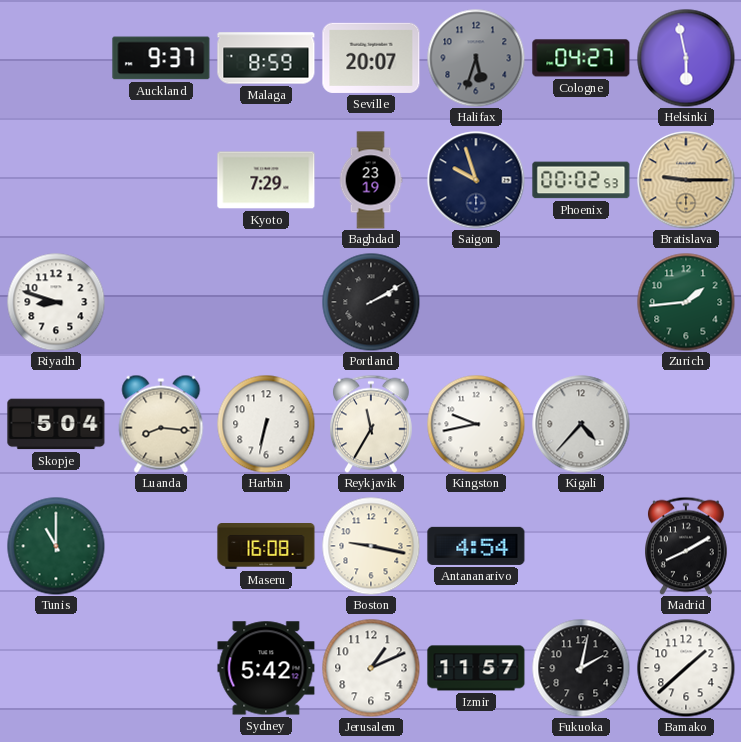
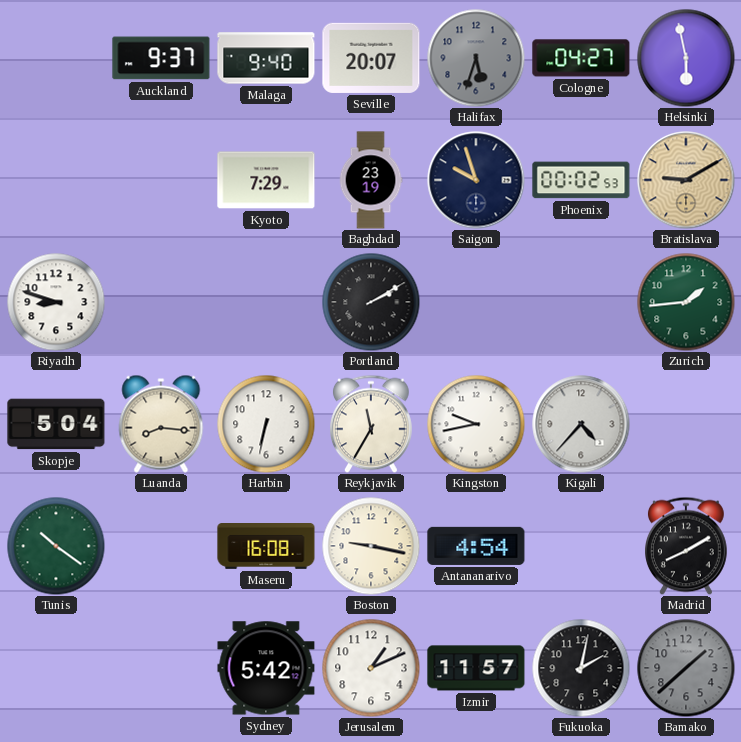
Malaga: 8:59 -> 9:40
Bratislava: 9:15 -> 9:10
Tunis: 11:00 -> 10:21
Bamako dial: white -> grey
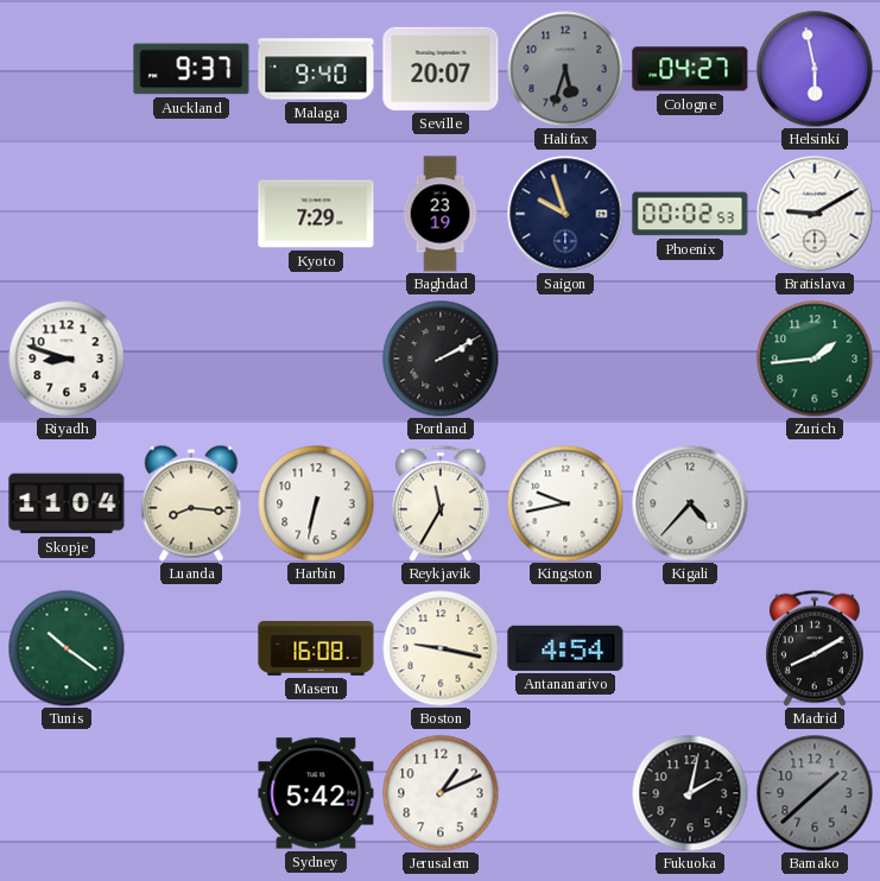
Bratislava dial: champagne -> white
Skopje: 5:04 -> 11:04
Izmir: 11:57 -> none
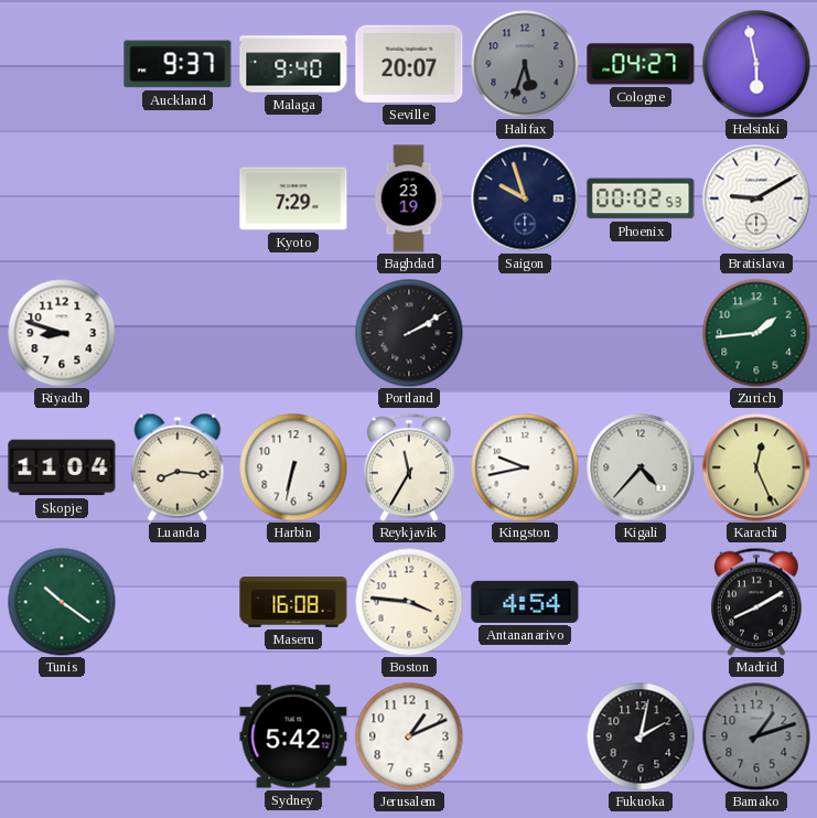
Karachi: none -> 12:26
Boston: 9:17 -> 3:46
Bamako: 1:38 -> 1:12
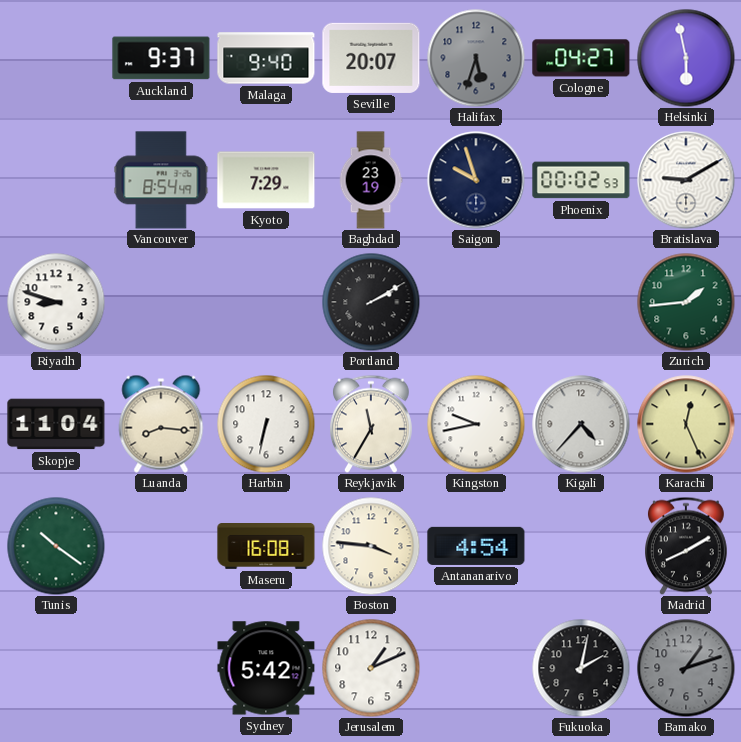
Vancouver: none -> 8:54
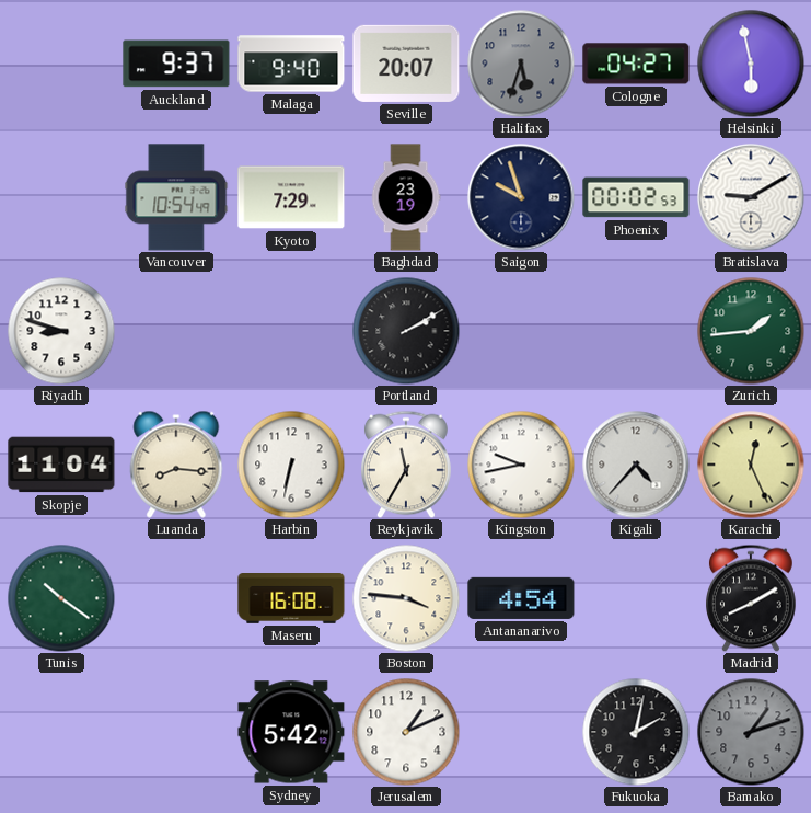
Vancouver: 8:54 -> 10:54
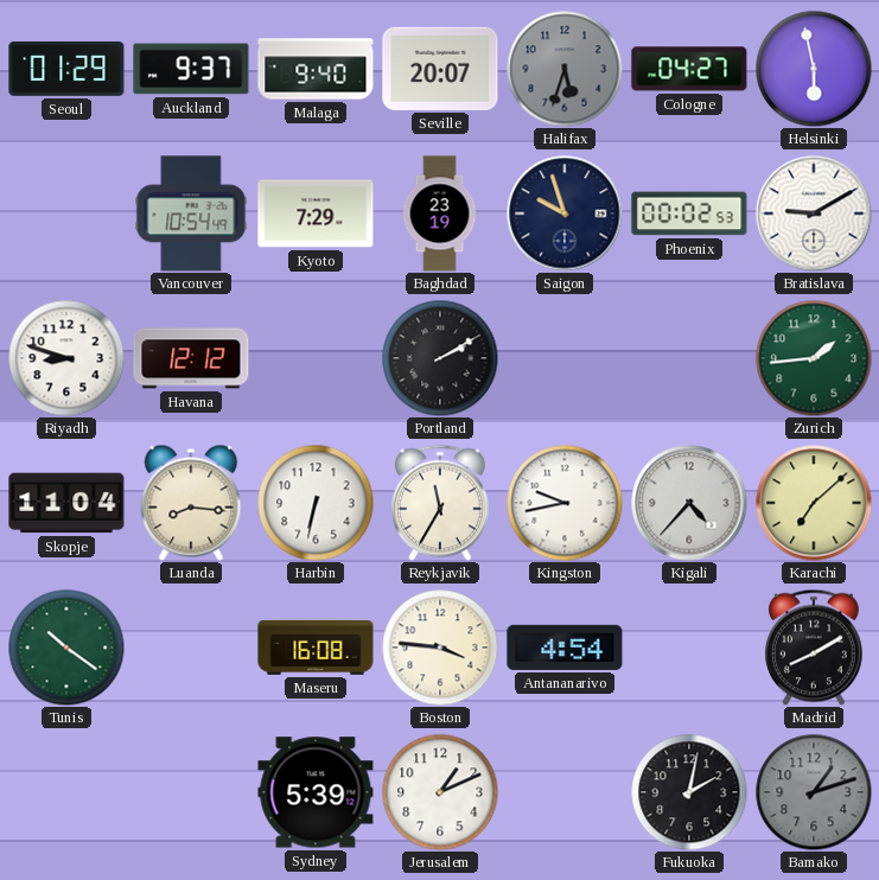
Seoul: none -> 01:29
Havana: none -> 12:12
Karachi: 12:26 -> 7:08
Sydney: 5:42 -> 5:39
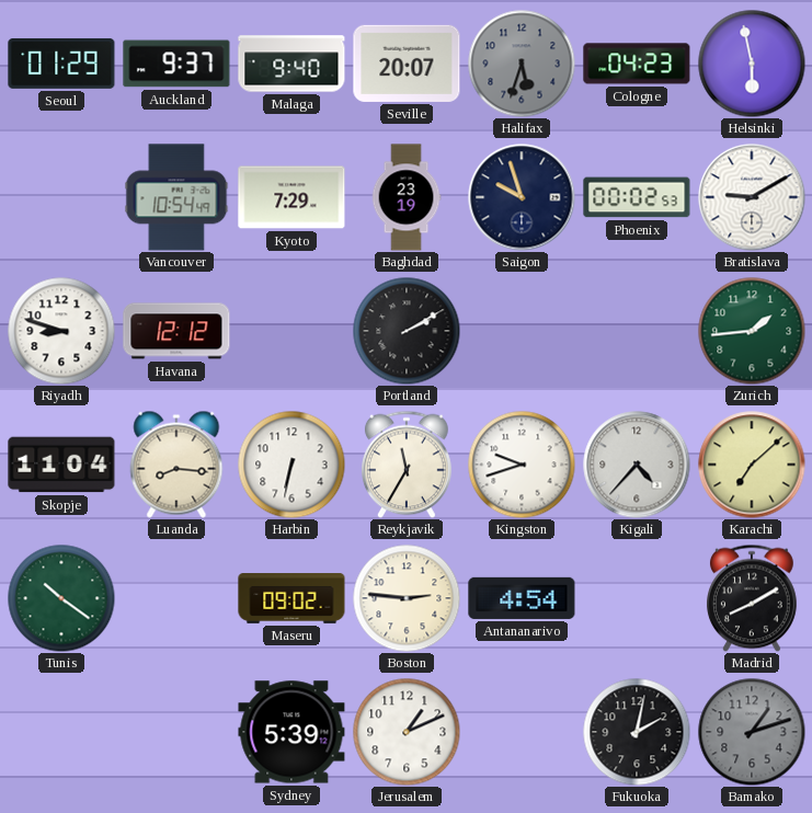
Cologne: 04:27 -> 04:23
Kingston: 9:43 -> 9:42
Maseru: 16:08 -> 09:02
Boston: 3:46 -> 2:46
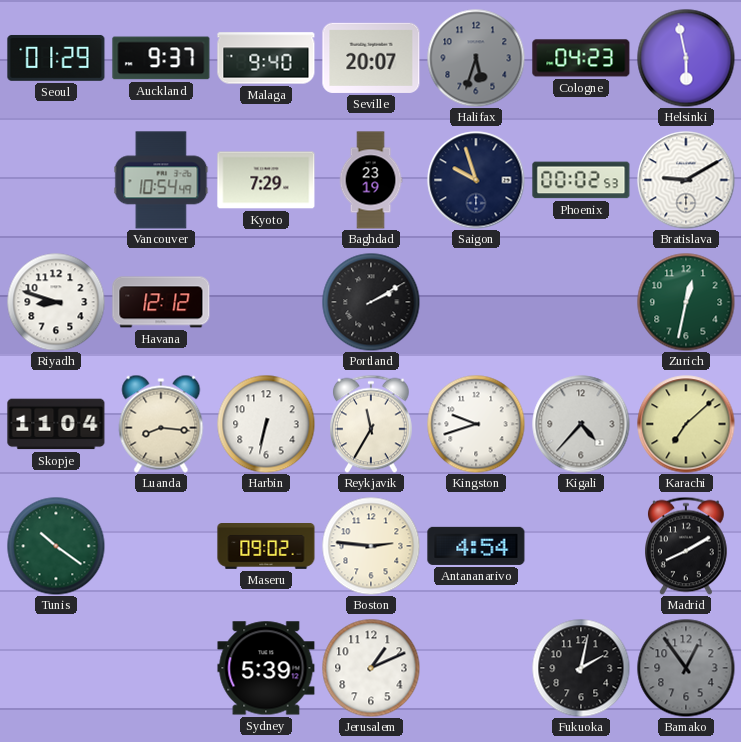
Zurich: 1:44 -> 12:32
Bamako: 1:12 -> 12:54
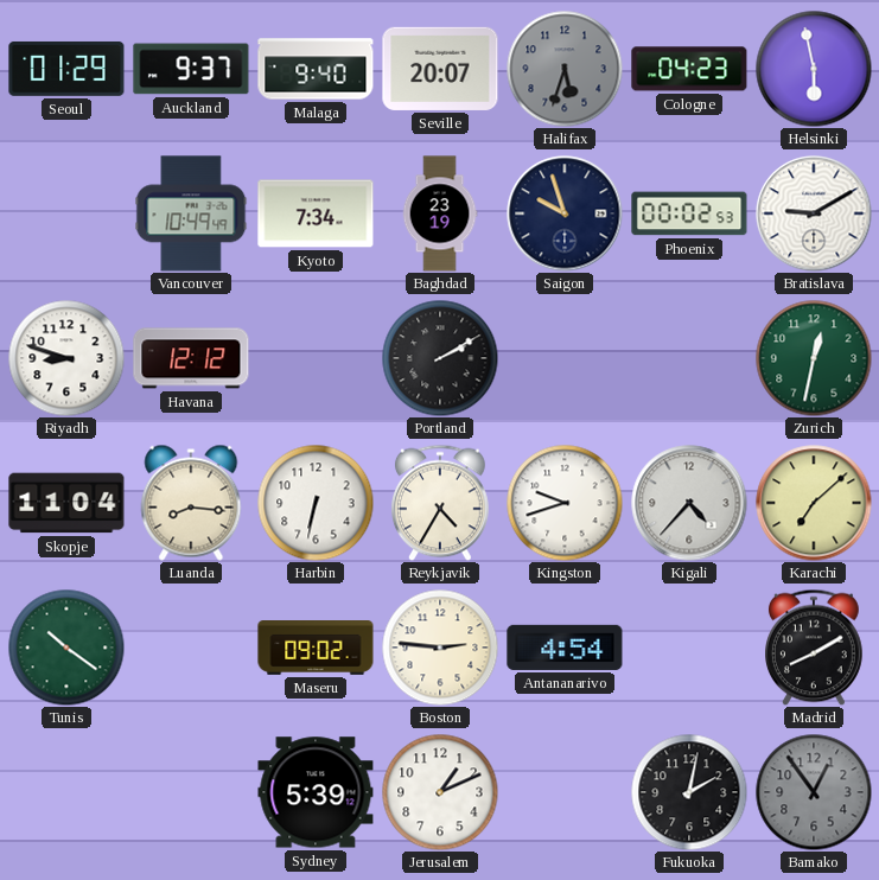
Vancouver: 10:54 -> 10:49
Kyoto: 7:29 -> 7:34
Reykjavik: 11:35 -> 4:35
